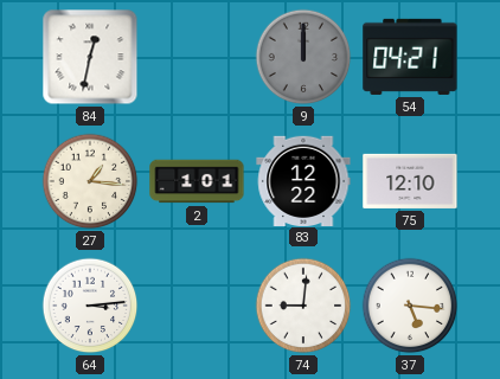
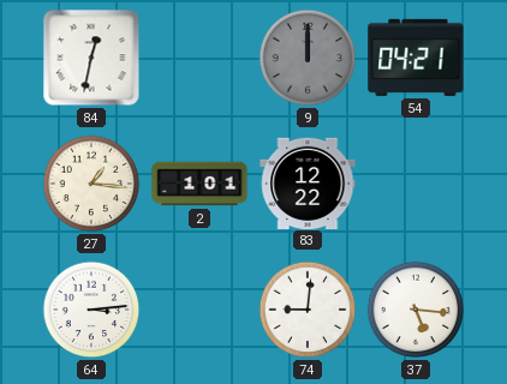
75: 12:10 -> none
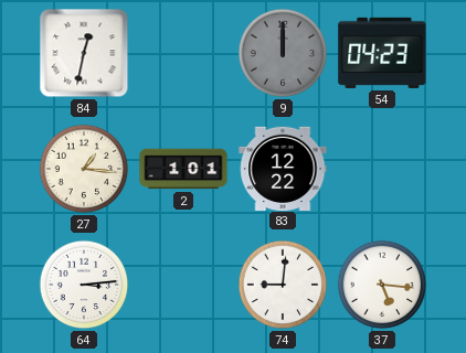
54: 04:21 -> 04:23
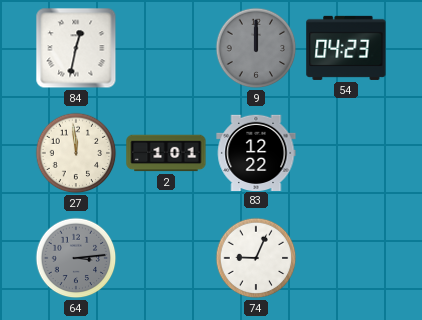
27: 1:16 -> 11:59
64 dial: white -> grey
74: 9:01 -> 9:04
37: 5:16 -> none
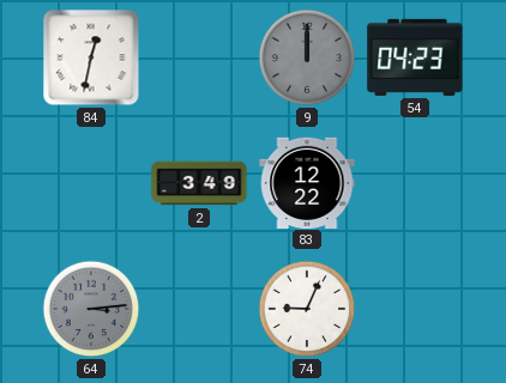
27: 11:59 -> none
2: 1:01 -> 3:49
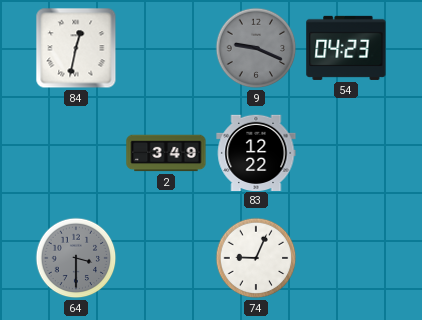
9: 12:00 -> 9:19
64: 3:14 -> 3:30
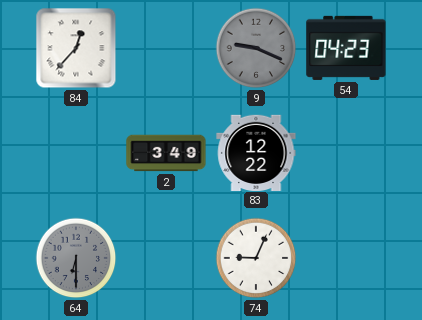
84: 12:32 -> 12:37
64: 3:30 -> 6:30
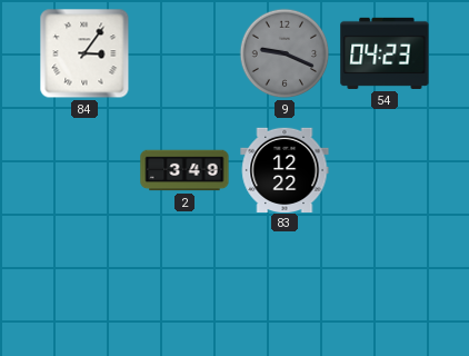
84: 12:37 -> 3:06
64: 6:30 -> none
74: 9:04 -> none
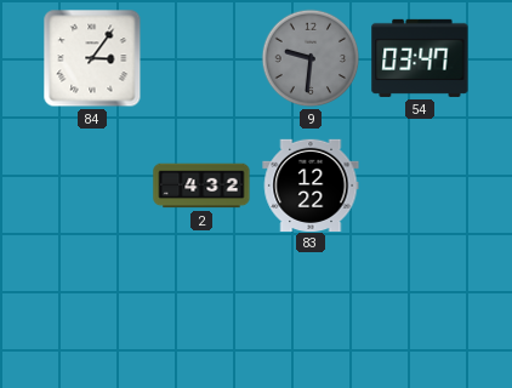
9: 9:19 -> 9:31
54: 04:23 -> 03:47
2: 3:49 -> 4:32
